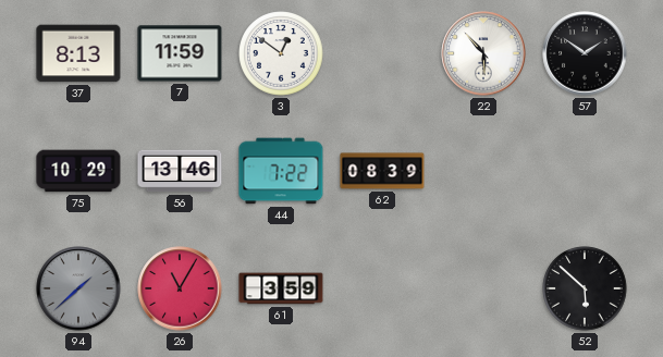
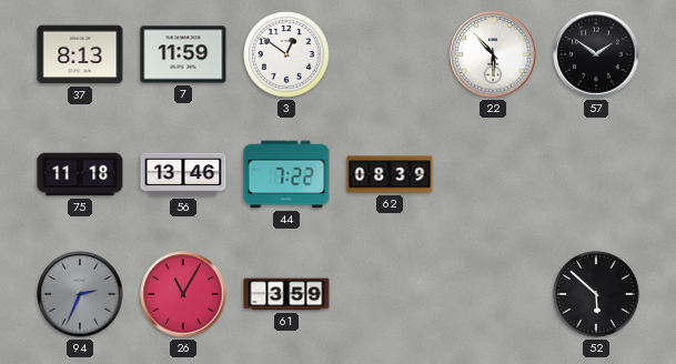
75: 10:29 -> 11:18
94: 1:38 -> 2:34
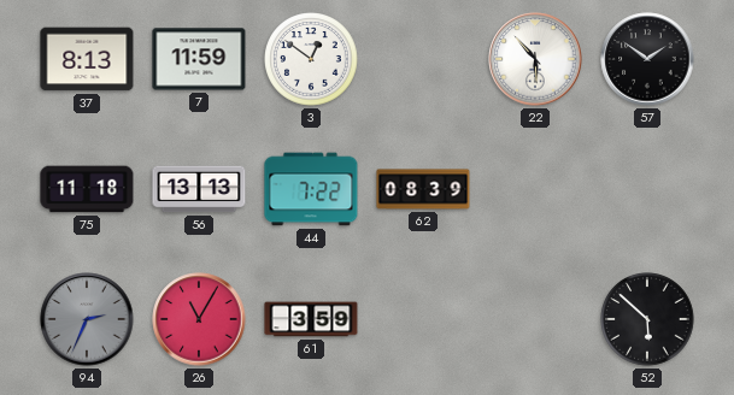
56: 13:46 -> 13:13
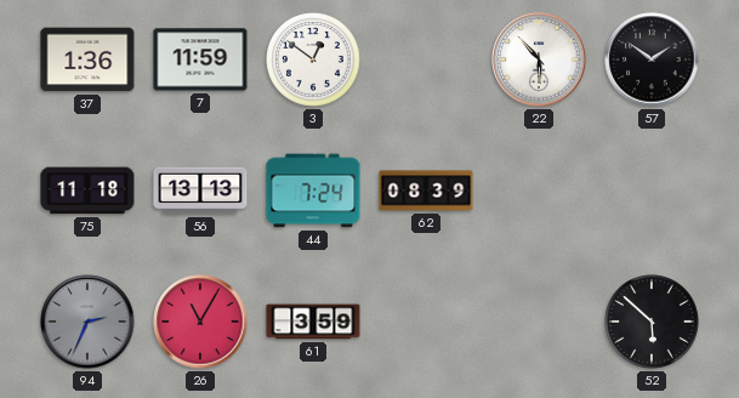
37: 8:13 -> 1:36
44: 7:22 -> 7:24
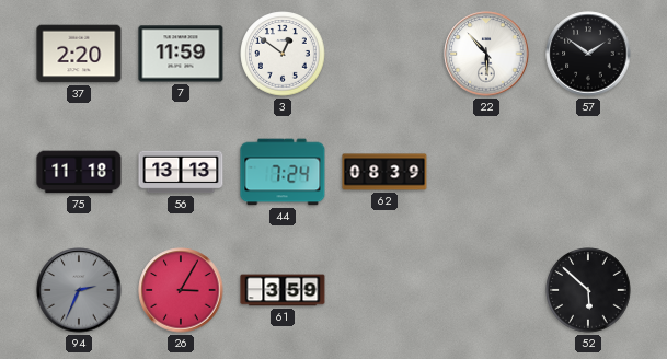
37: 1:36 -> 2:20
26: 11:05 -> 3:05
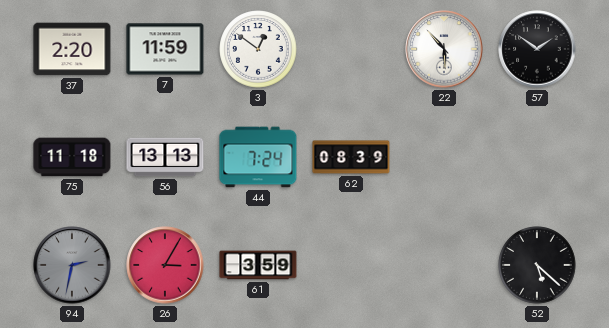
94: 2:34 -> 2:32
52: 5:52 -> 5:22
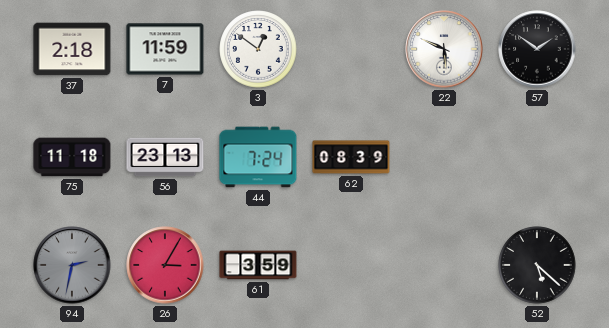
37: 2:20 -> 2:18
22: 5:53 -> 5:49
56: 13:13 -> 23:13
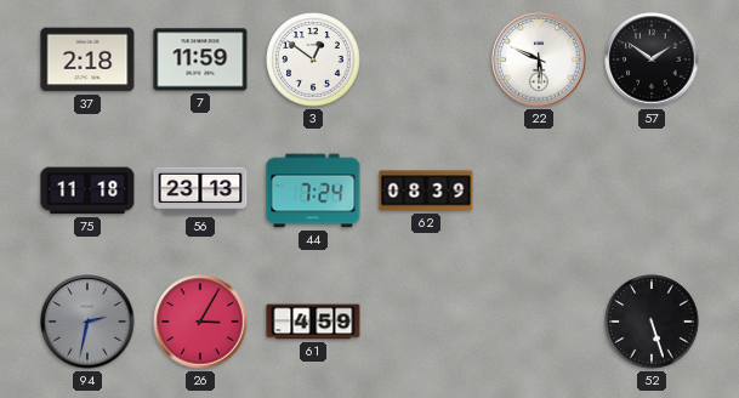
61: 3:59 -> 4:59
52: 5:22 -> 5:27
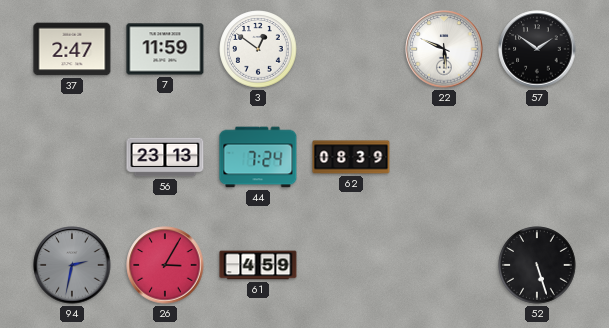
37: 2:18 -> 2:47
75: 11:18 -> none
